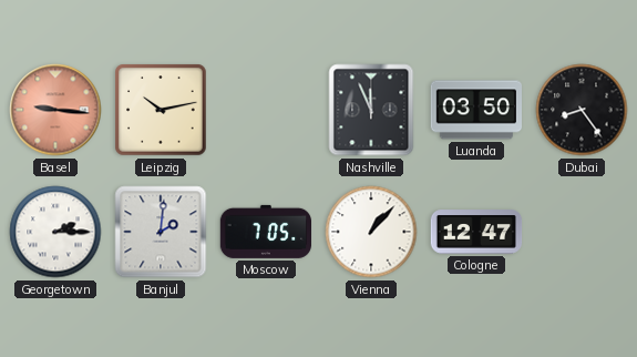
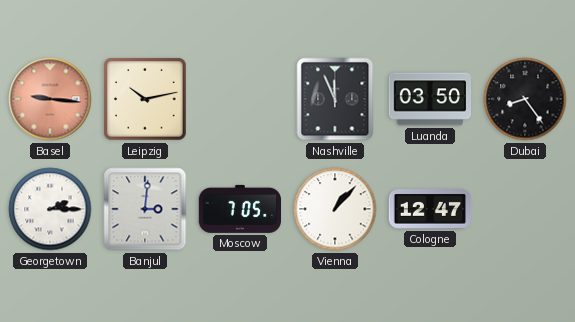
Banjul: 2:01 -> 3:01
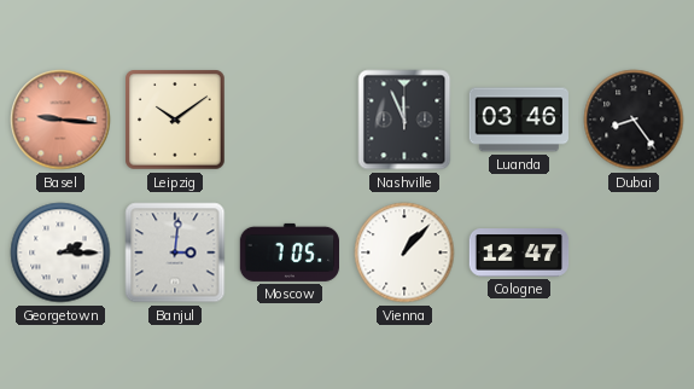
Leipzig: 10:13 -> 10:09
Luanda: 03:50 -> 03:46
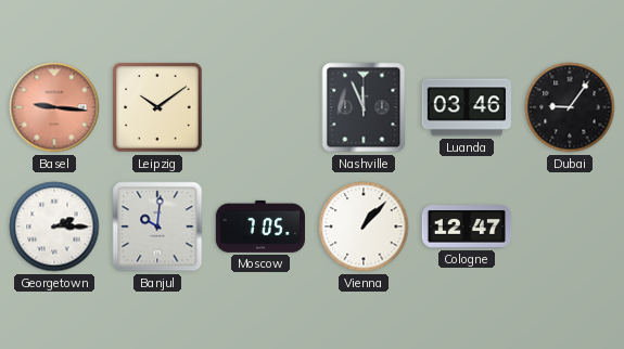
Dubai: 8:24 -> 9:06
Banjul: 3:01 -> 10:01
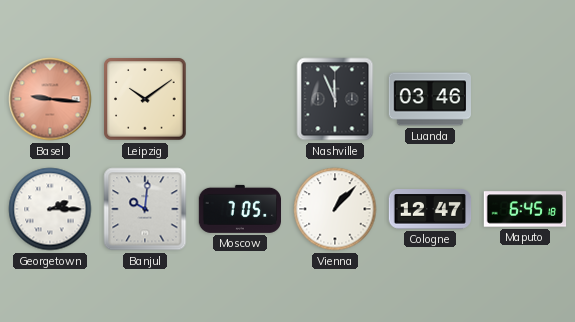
Dubai: 9:06 -> none
Maputo: none -> 6:45
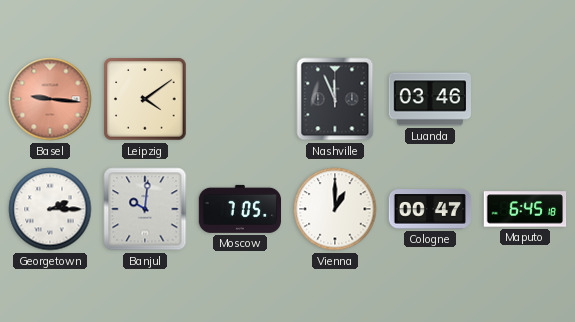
Leipzig: 10:09 -> 4:09
Vienna: 1:07 -> 1:00
Cologne: 12:47 -> 00:47
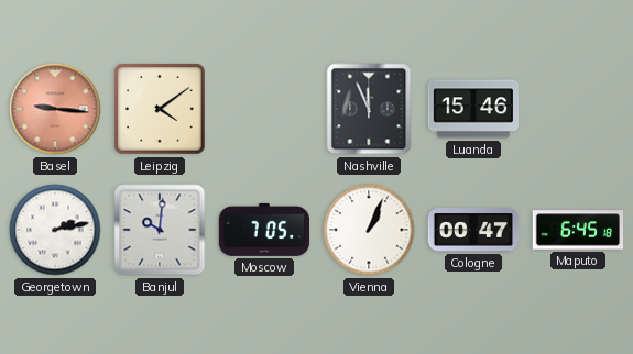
Luanda: 03:46 -> 15:46
Georgetown: 2:15 -> 2:13
Vienna: 1:00 -> 1:04
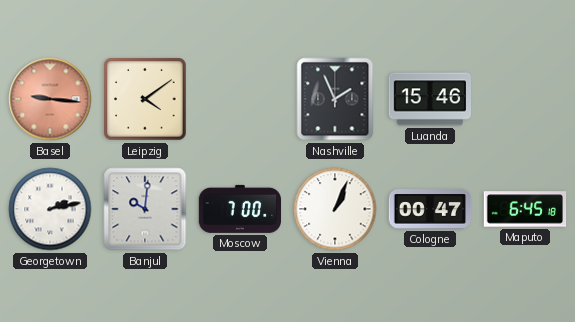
Nashville: 11:56 -> 1:56
Moscow: 7:05 -> 7:00
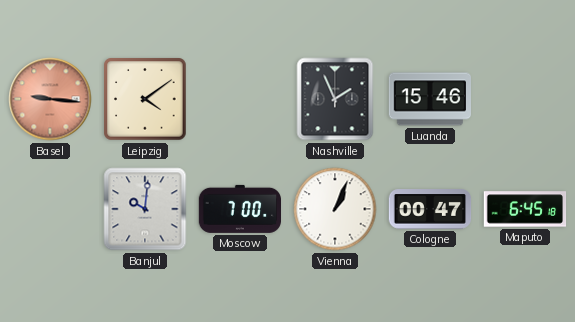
Georgetown: 2:13 -> none
